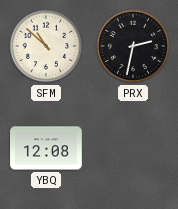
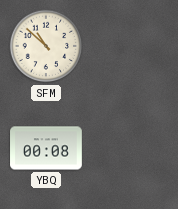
PRX: 2:32 -> none
YBQ: 12:08 -> 00:08
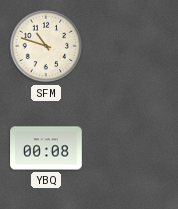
SFM: 10:52 -> 10:48
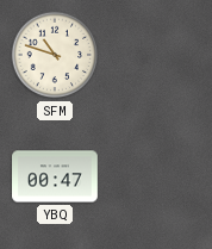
YBQ: 00:08 -> 00:47
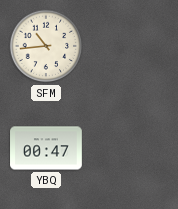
SFM: 10:48 -> 10:44
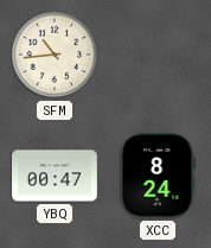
XCC: none -> 8:24
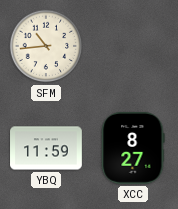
YBQ: 00:47 -> 11:59
XCC: 8:24 -> 8:27
